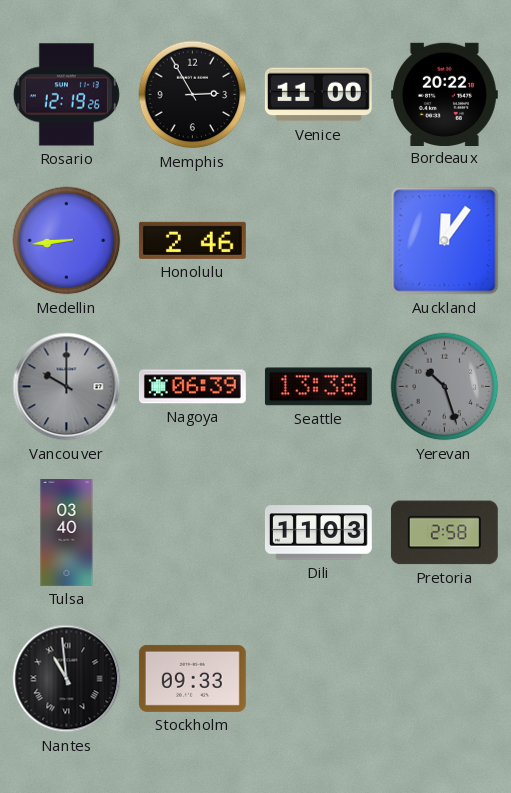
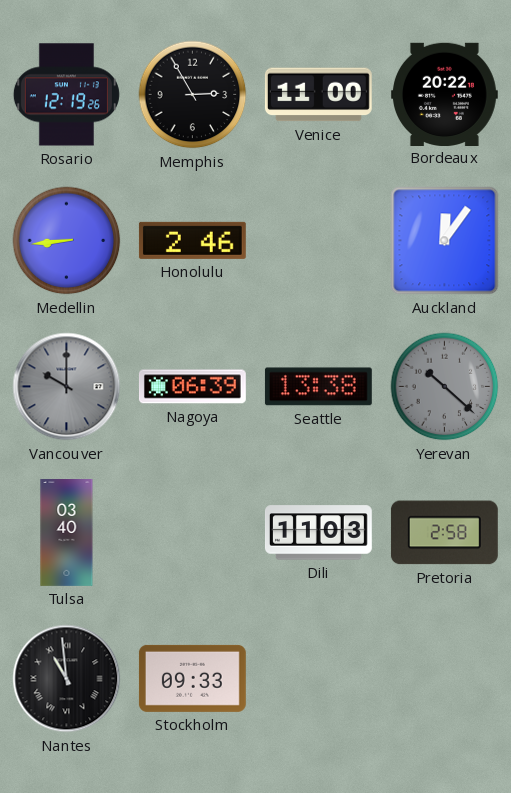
Yerevan: 10:27 -> 10:22
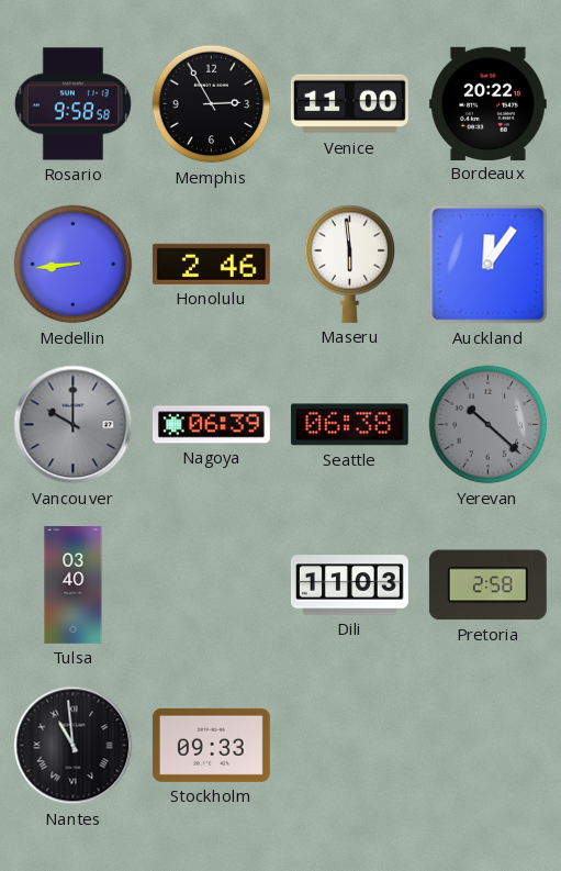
Rosario: 12:19 -> 9:58
Maseru: none -> 5:59
Seattle: 13:38 -> 06:38
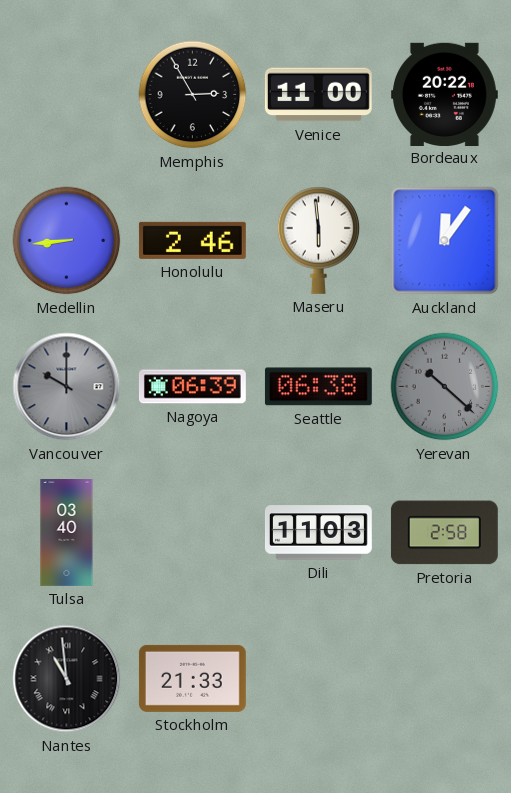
Rosario: 9:58 -> none
Stockholm: 09:33 -> 21:33
